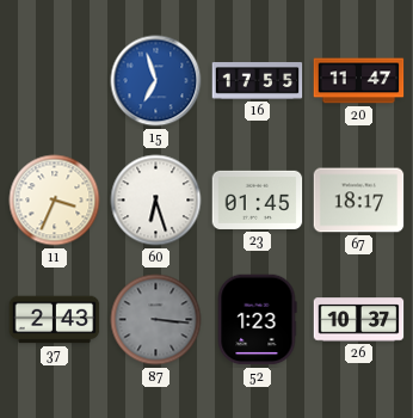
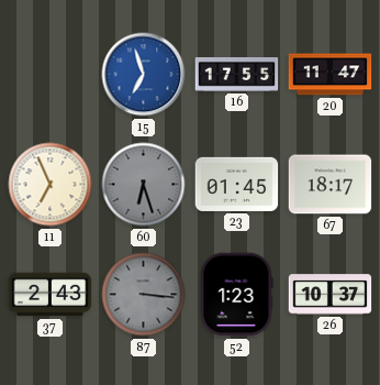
11: 3:34 -> 6:56
60 dial: white -> grey
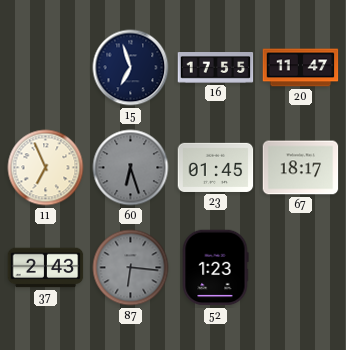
15 dial: blue -> navy
87: 3:16 -> 6:16
26: 10:37 -> none
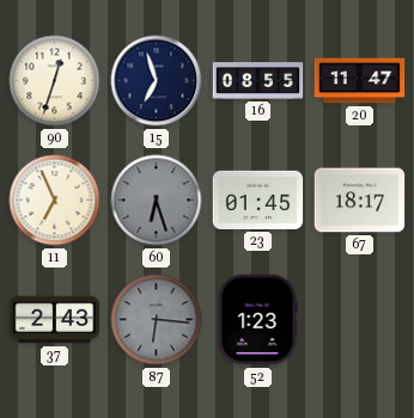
90: none -> 12:33
16: 17:55 -> 08:55
